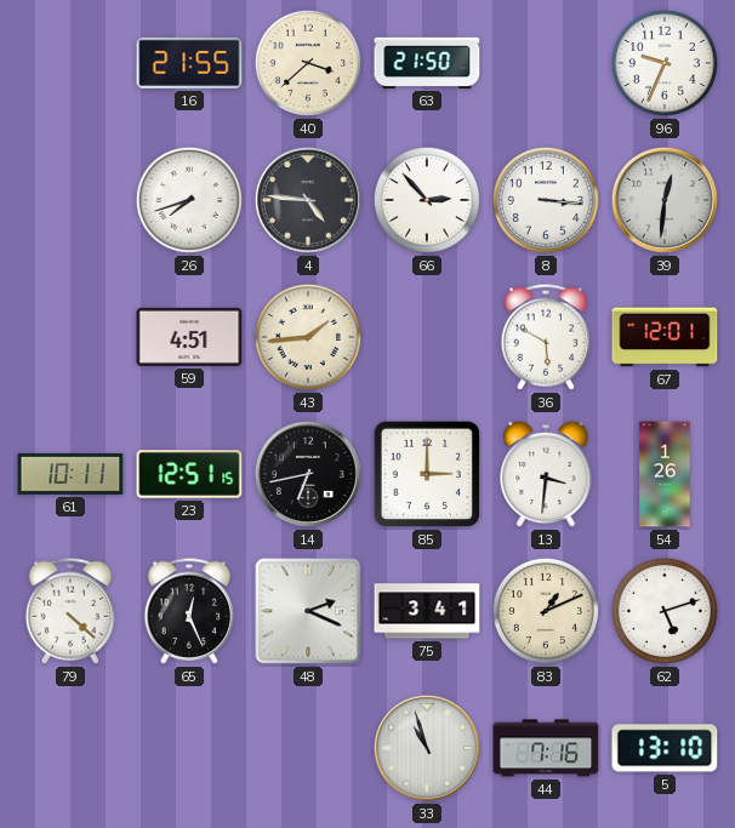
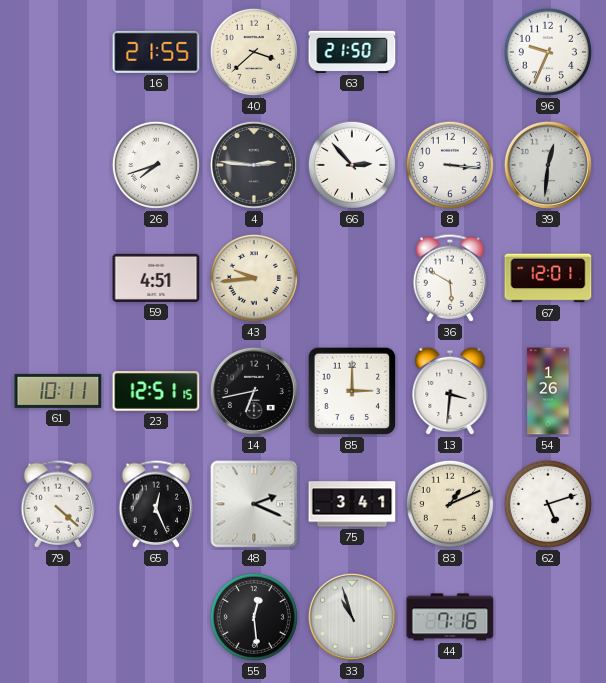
4: 4:46 -> 2:46
43: 1:44 -> 9:44
55: none -> 12:29
5: 13:10 -> none
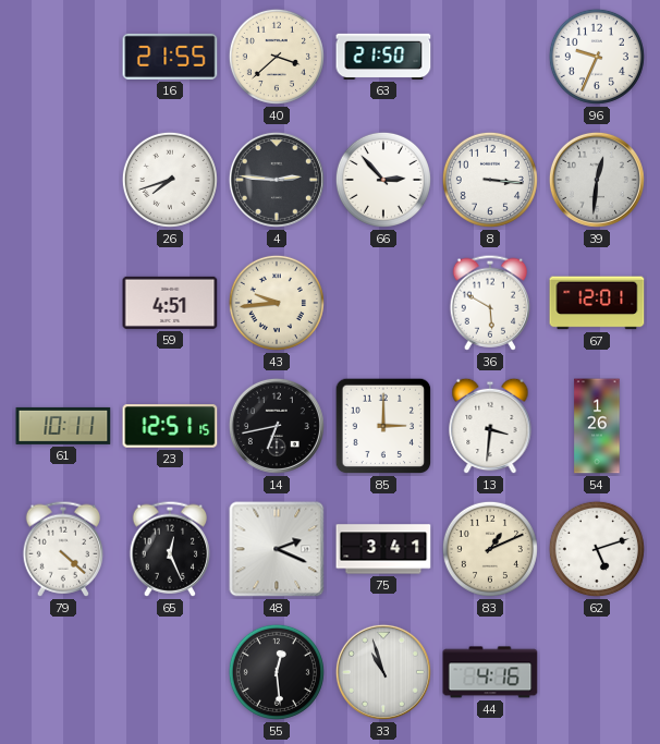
44: 7:16 -> 4:16
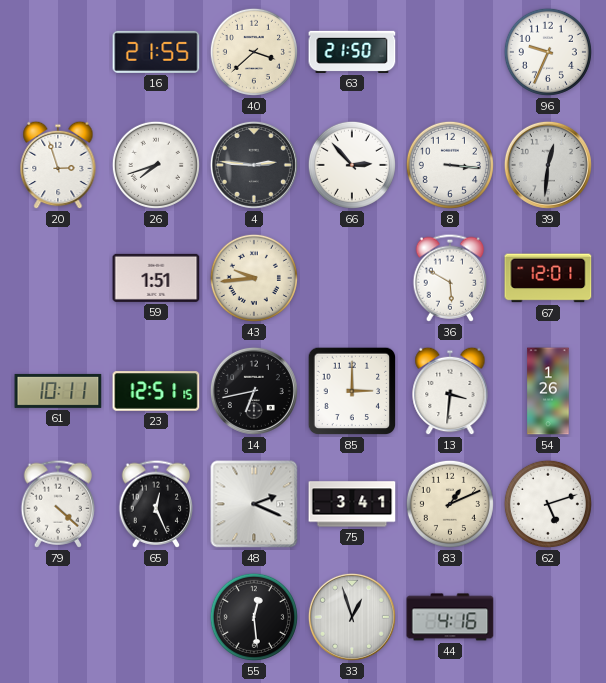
20: none -> 2:57
59: 4:51 -> 1:51
33: 10:57 -> 12:57
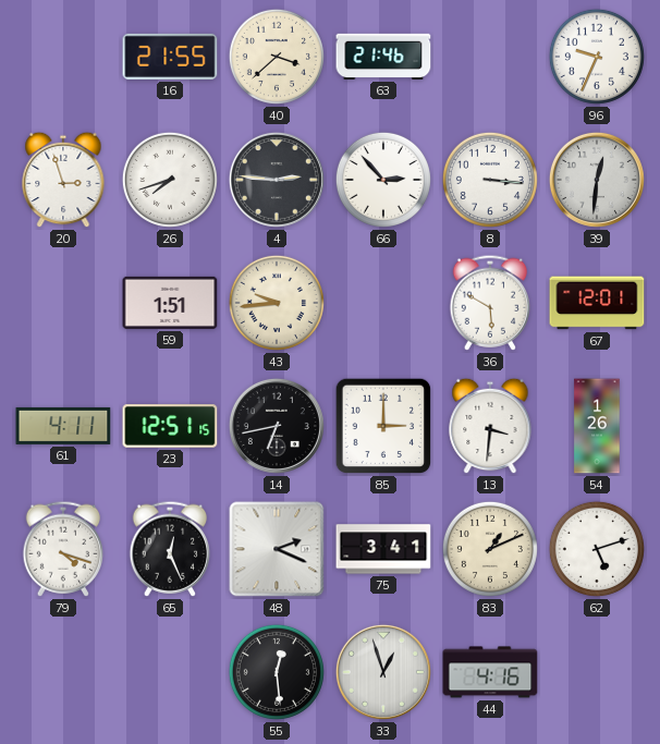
63: 21:50 -> 21:46
61: 10:11 -> 4:11
79: 4:22 -> 4:18
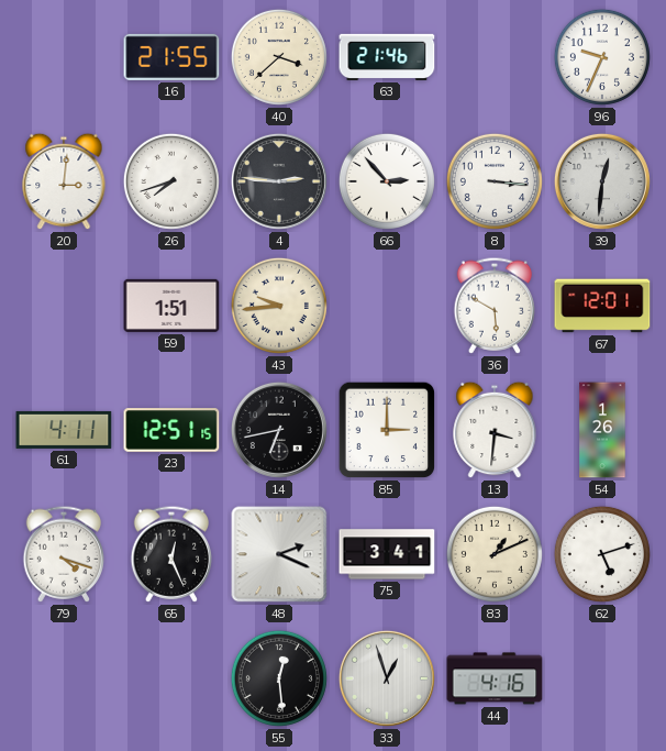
20: 2:57 -> 3:01
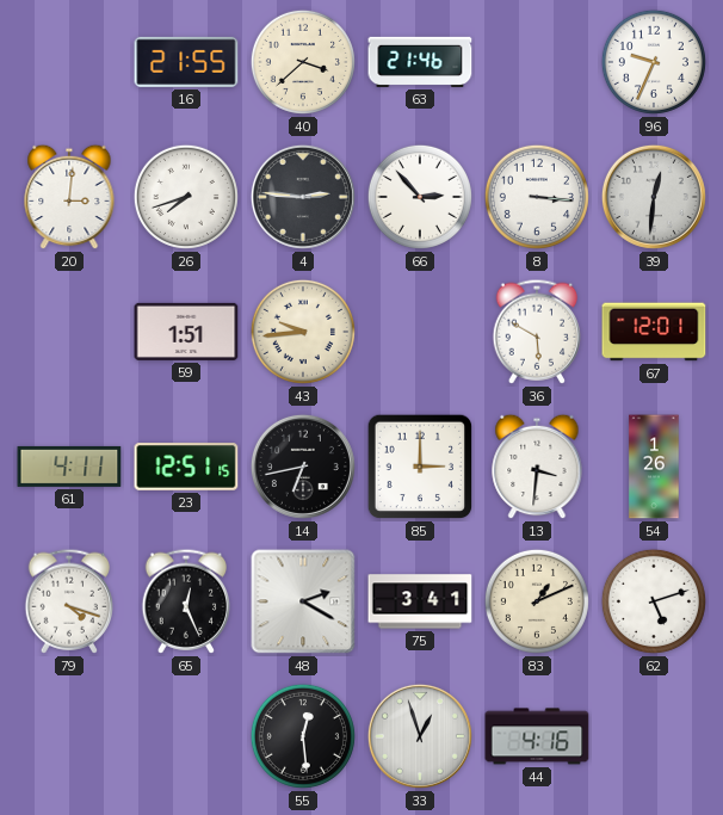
48: 2:19 -> 2:20
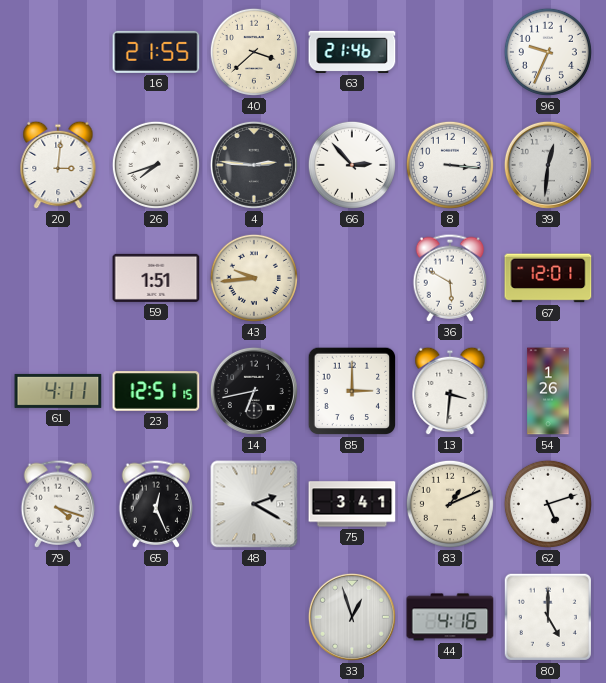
55: 12:29 -> none
80: none -> 5:00
